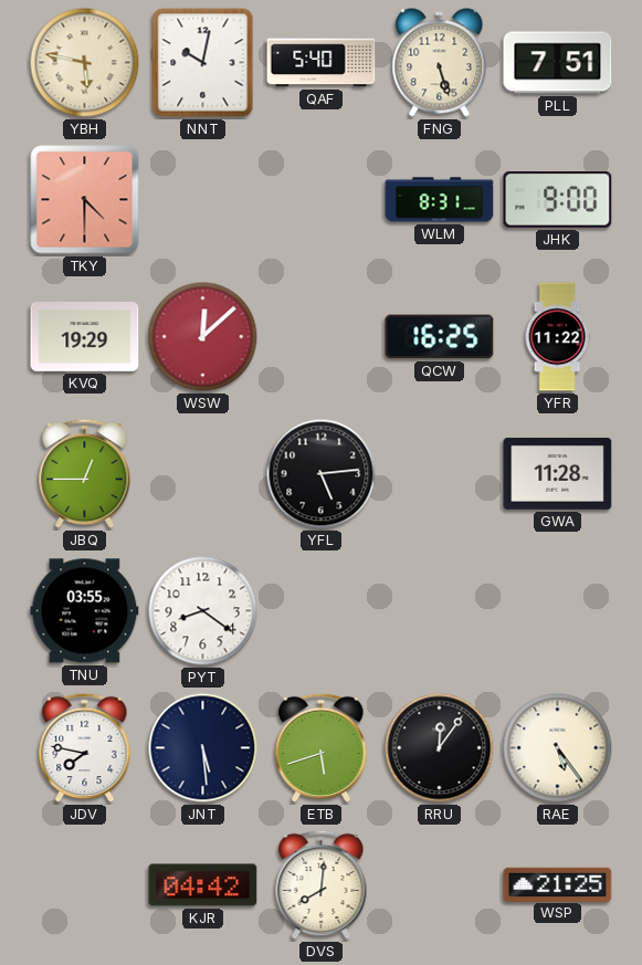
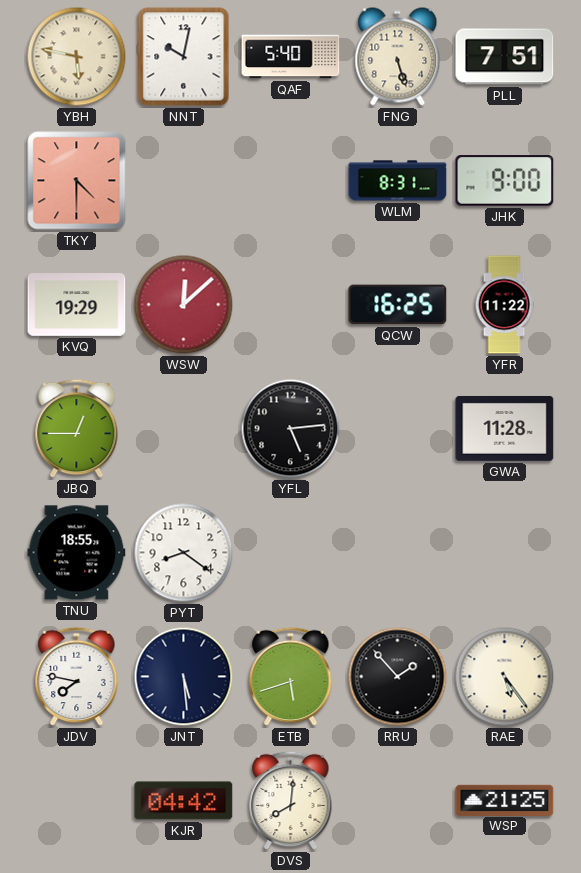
TNU: 03:55 -> 18:55
RRU: 12:06 -> 1:53
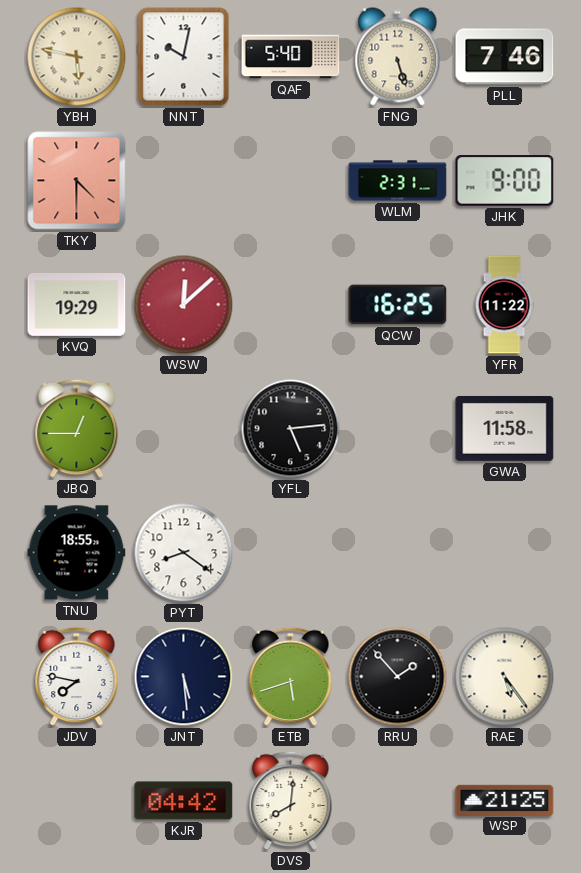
PLL: 7:51 -> 7:46
WLM: 8:31 -> 2:31
GWA: 11:28 -> 11:58
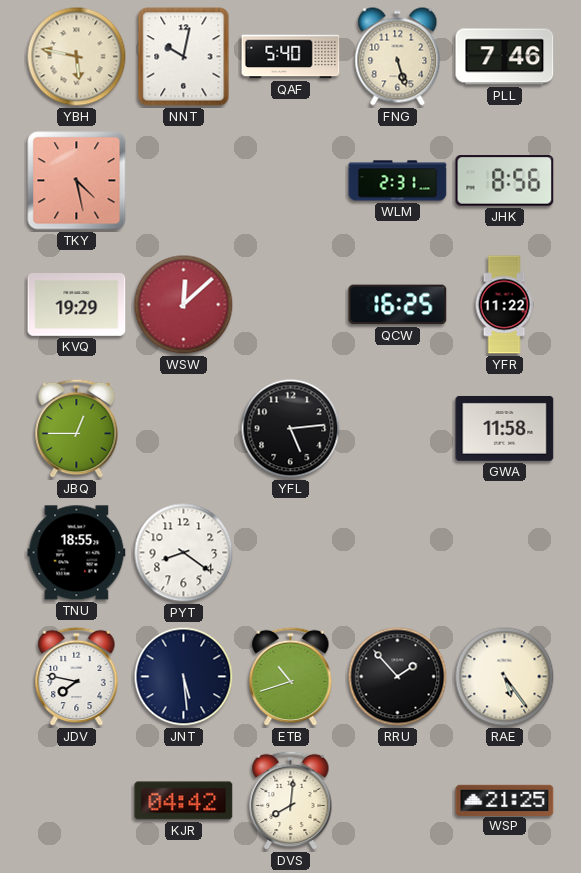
TKY: 4:30 -> 4:28
JHK: 9:00 -> 8:56
ETB: 5:42 -> 10:42
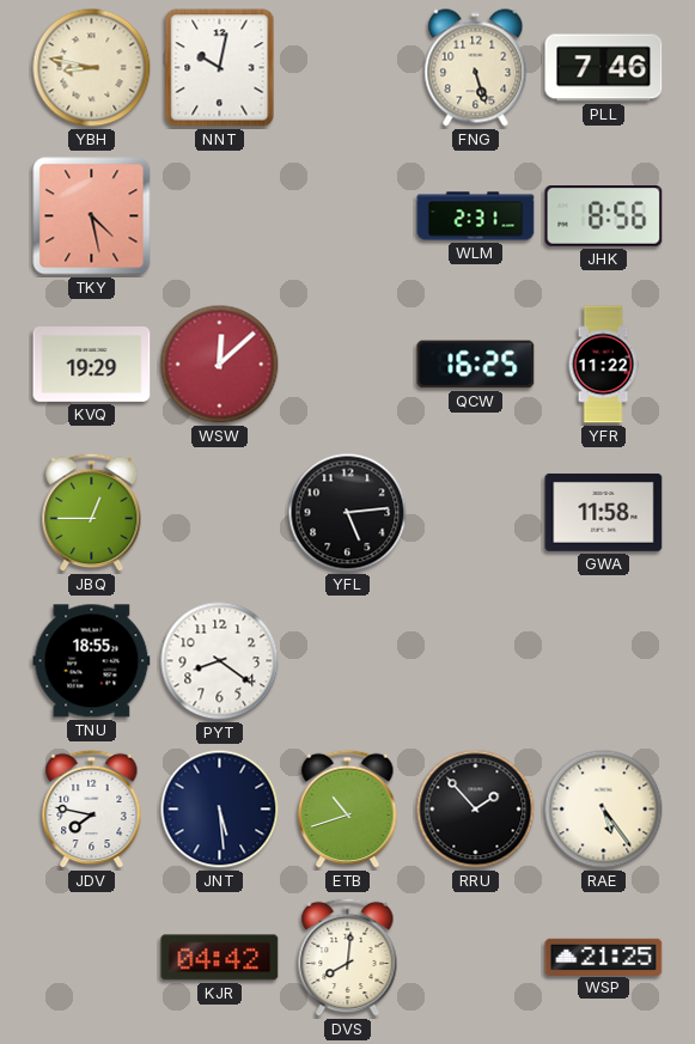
YBH: 5:47 -> 8:47
QAF: 5:40 -> none
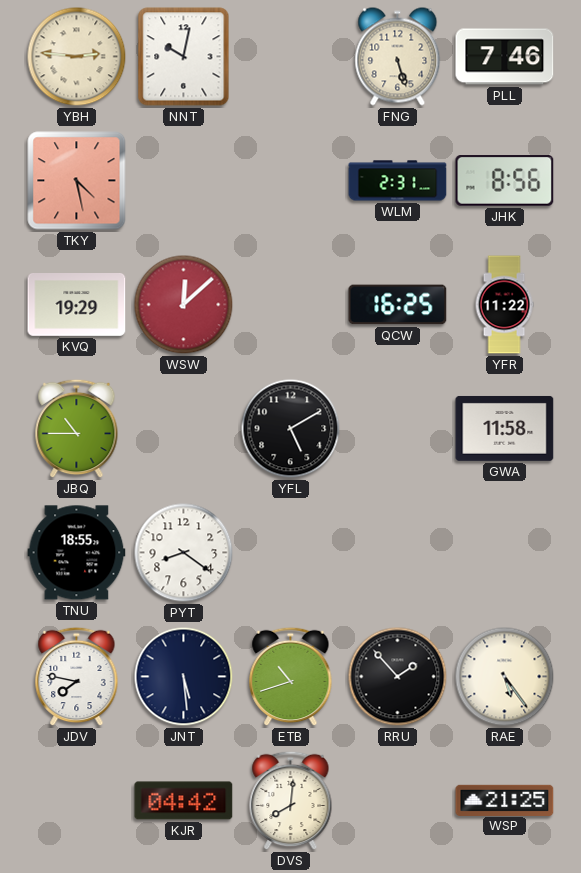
YBH: 8:47 -> 2:46
JBQ: 12:45 -> 10:45
YFL: 5:14 -> 5:10
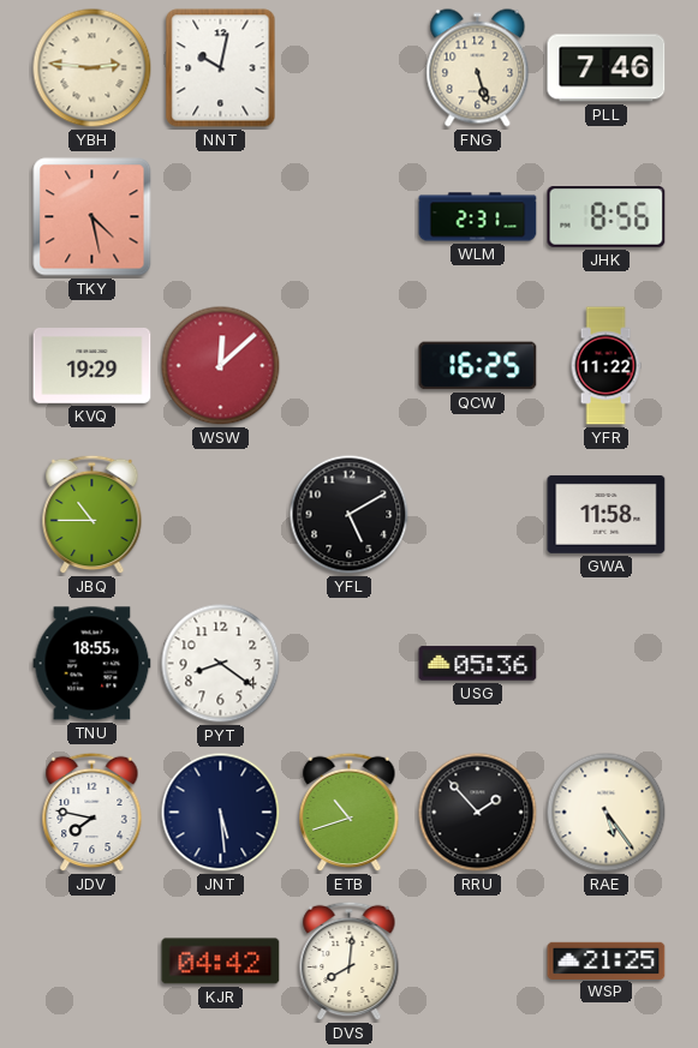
USG: none -> 05:36
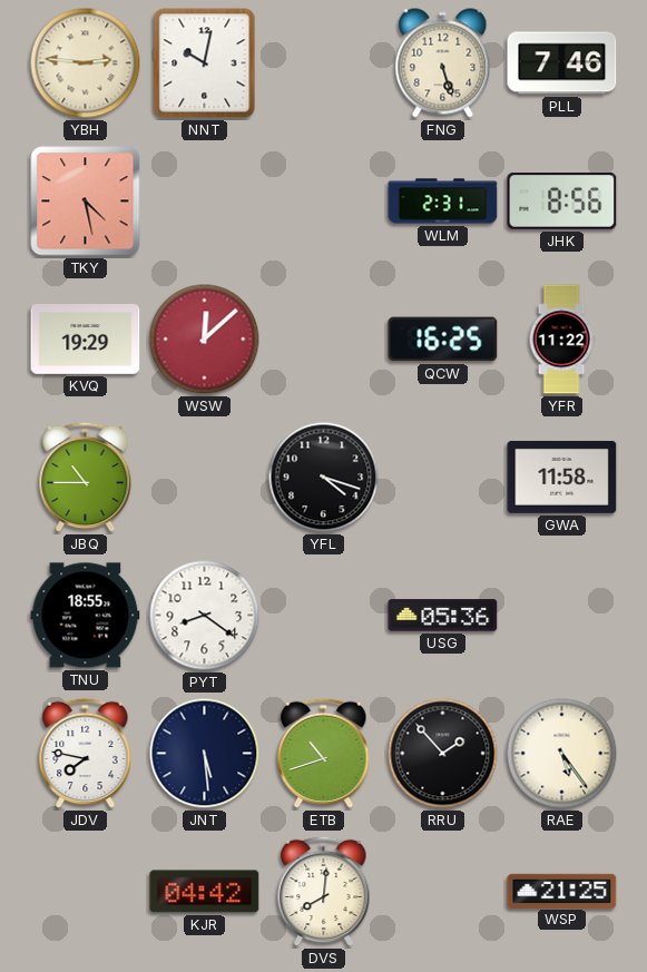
YFL: 5:10 -> 4:18
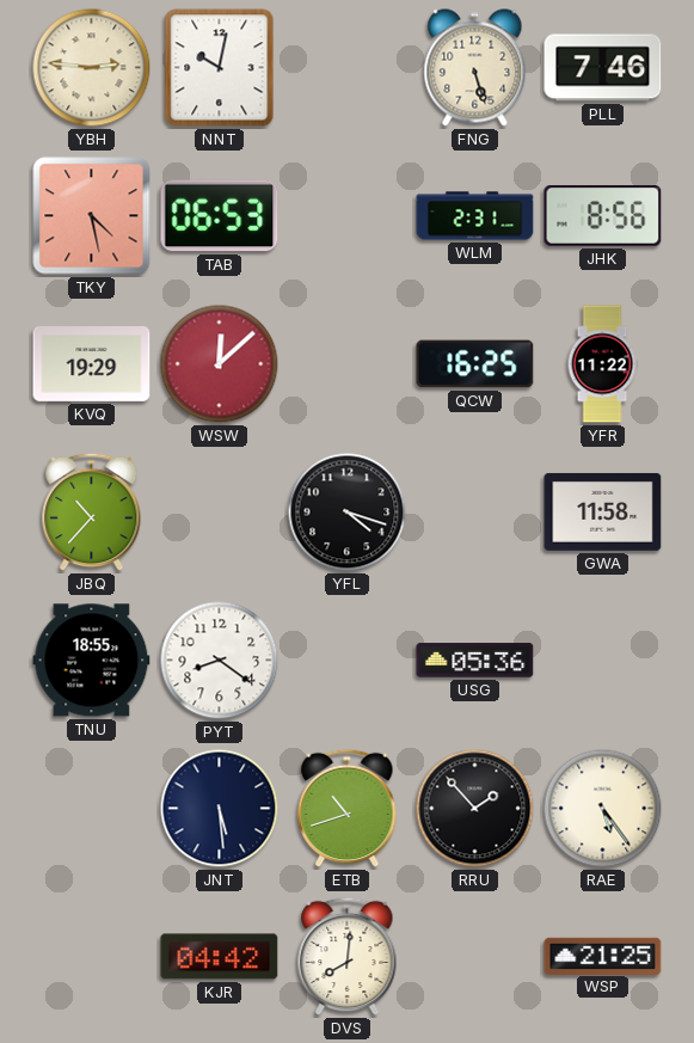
TAB: none -> 06:53
JBQ: 10:45 -> 10:37
JDV: 7:47 -> none
